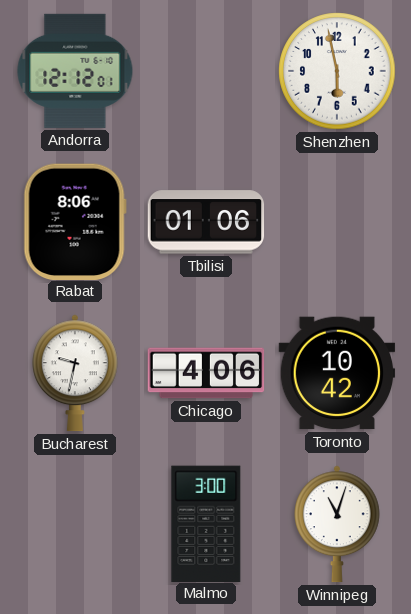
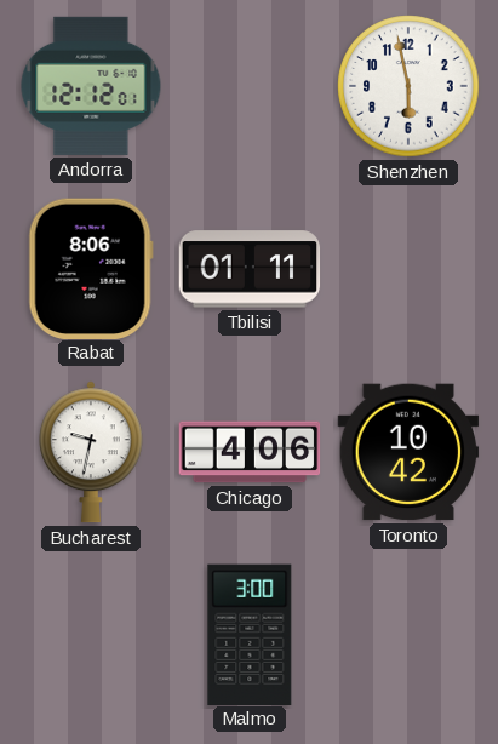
Tbilisi: 01:06 -> 01:11
Winnipeg: 11:03 -> none
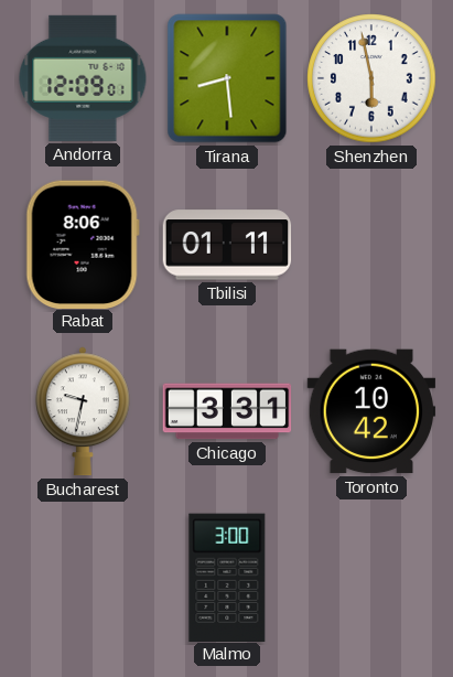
Andorra: 12:12 -> 12:09
Tirana: none -> 8:29
Chicago: 4:06 -> 3:31
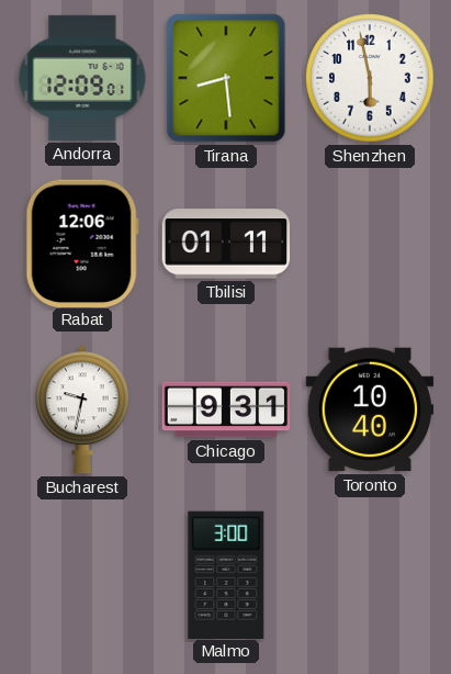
Rabat: 8:06 -> 12:06
Chicago: 3:31 -> 9:31
Toronto: 10:42 -> 10:40
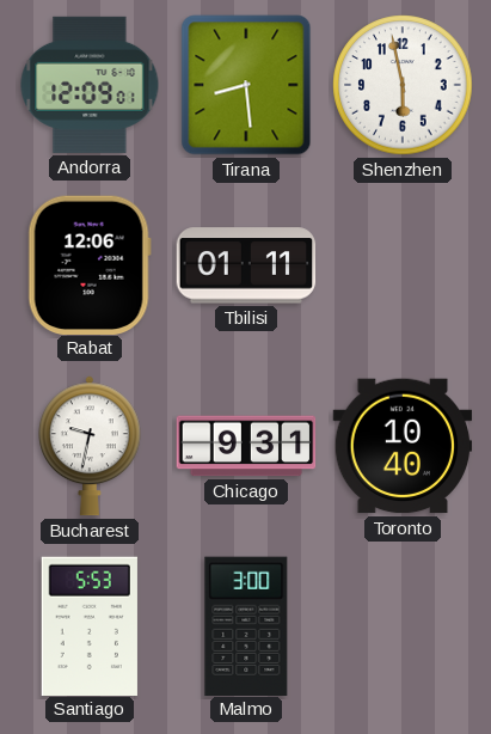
Santiago: none -> 5:53
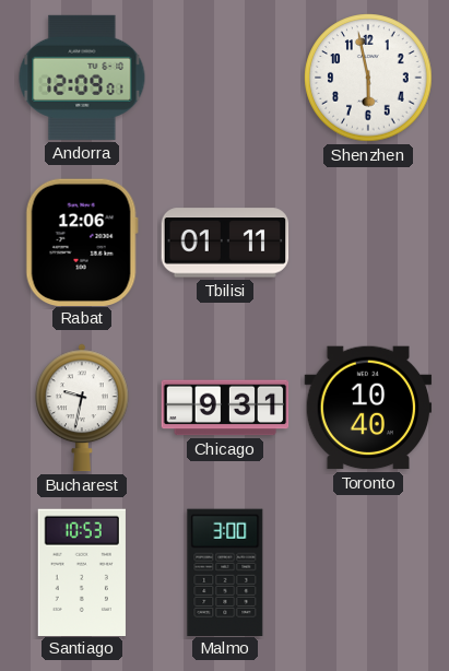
Tirana: 8:29 -> none
Santiago: 5:53 -> 10:53
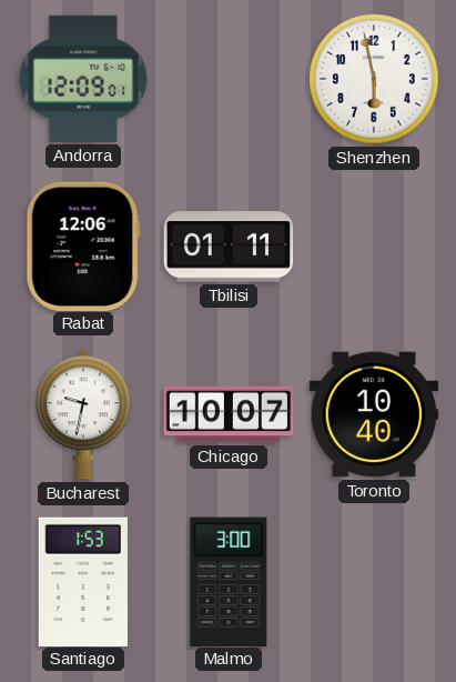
Chicago: 9:31 -> 10:07
Santiago: 10:53 -> 1:53
